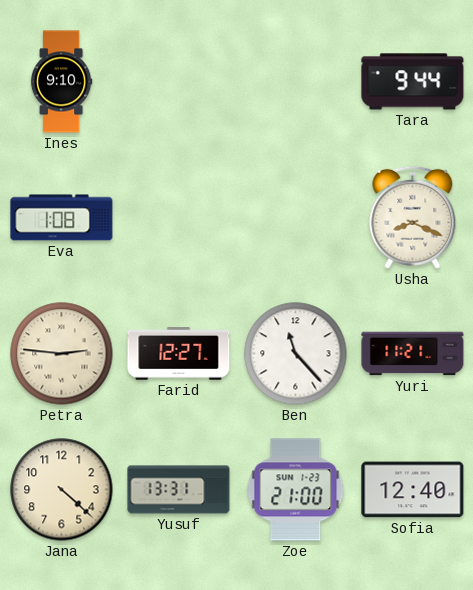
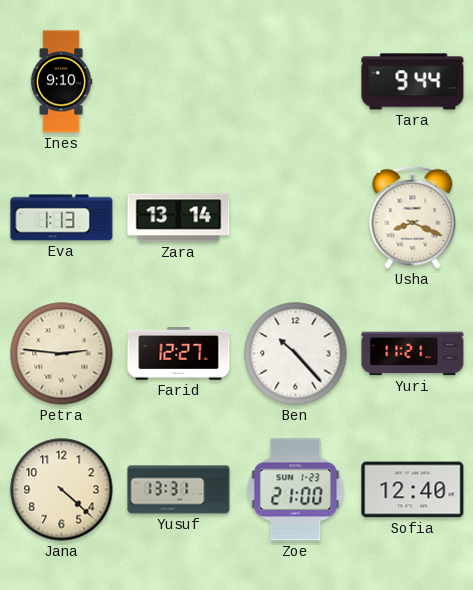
Eva: 1:08 -> 1:13
Zara: none -> 13:14
Ben: 11:23 -> 10:23
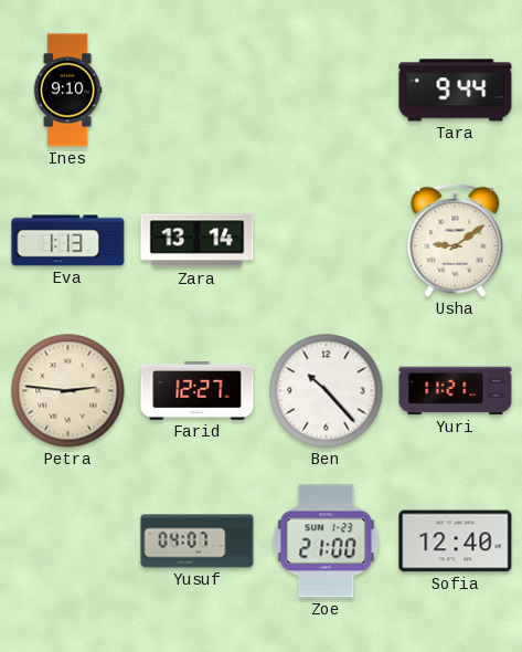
Usha: 8:19 -> 9:09
Jana: 4:22 -> none
Yusuf: 13:31 -> 04:07
